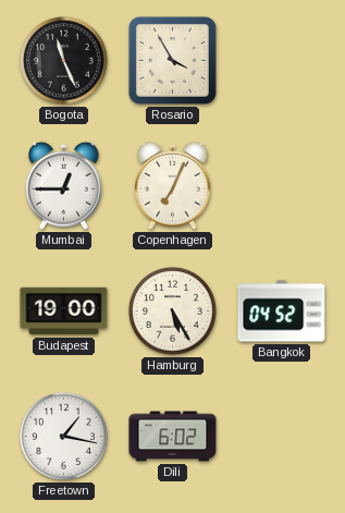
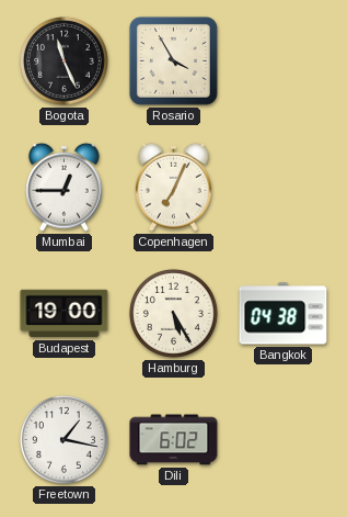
Bangkok: 04:52 -> 04:38
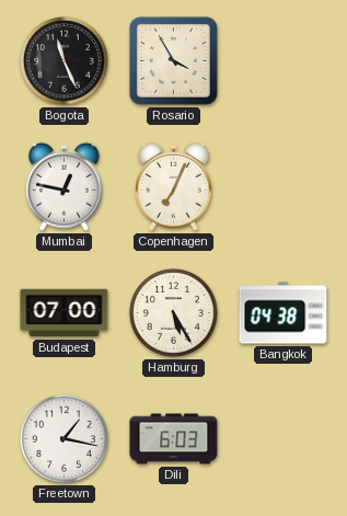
Mumbai: 12:45 -> 12:47
Budapest: 19:00 -> 07:00
Dili: 6:02 -> 6:03
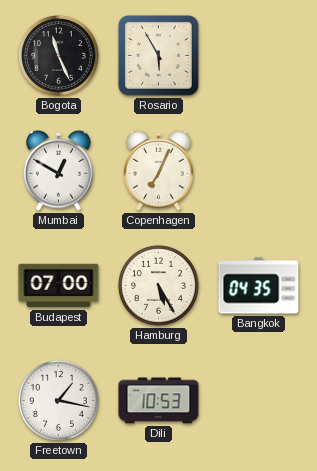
Rosario: 3:55 -> 5:55
Mumbai: 12:47 -> 12:50
Bangkok: 04:38 -> 04:35
Dili: 6:03 -> 10:53
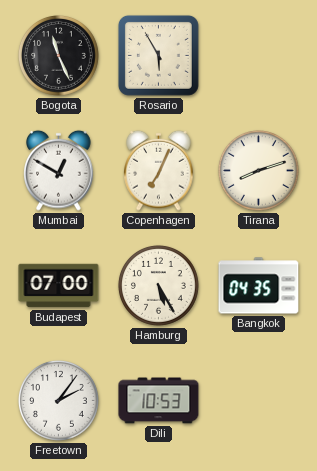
Tirana: none -> 8:12
Freetown: 1:17 -> 2:06
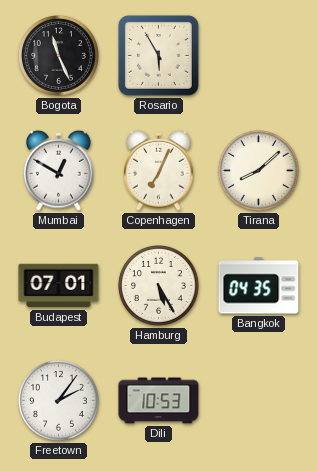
Tirana: 8:12 -> 8:08
Budapest: 07:00 -> 07:01
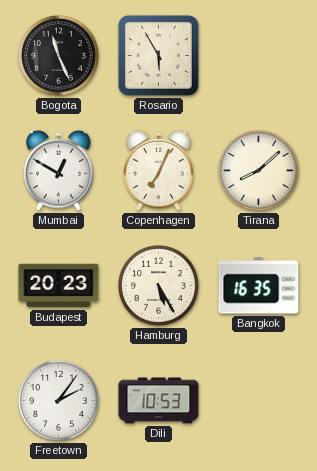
Budapest: 07:01 -> 20:23
Bangkok: 04:35 -> 16:35
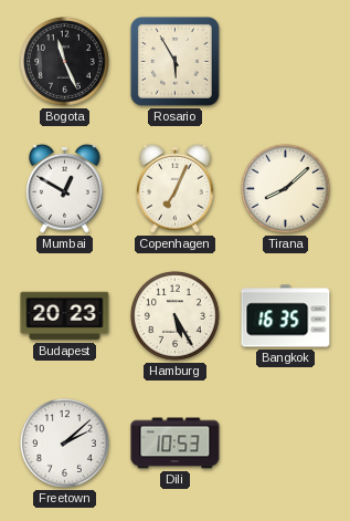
Freetown: 2:06 -> 2:08
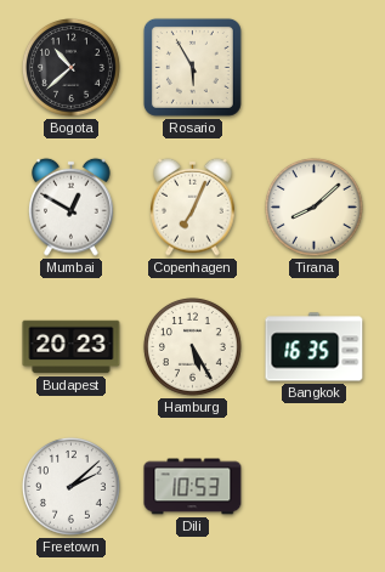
Bogota: 11:26 -> 10:38
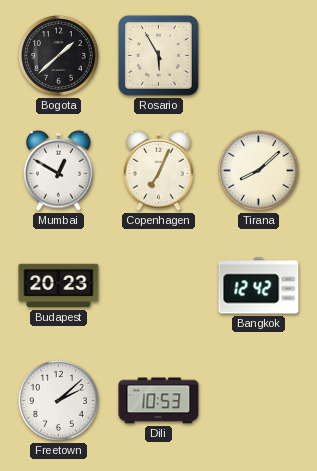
Bogota: 10:38 -> 1:38
Hamburg: 5:25 -> none
Bangkok: 16:35 -> 12:42
